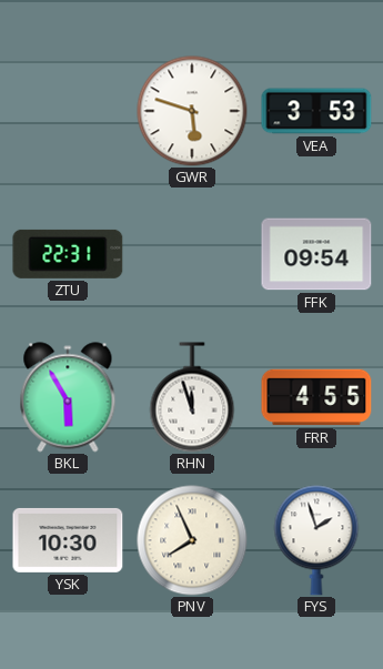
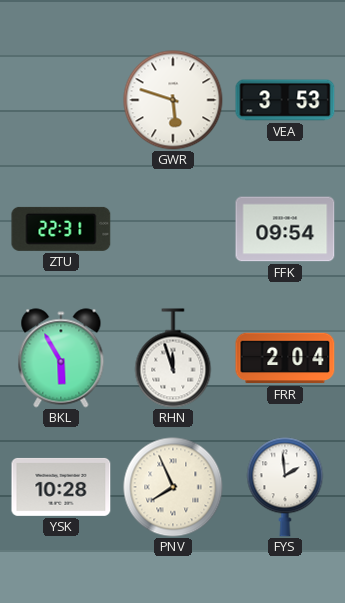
FRR: 4:55 -> 2:04
YSK: 10:30 -> 10:28
FYS: 1:57 -> 1:59
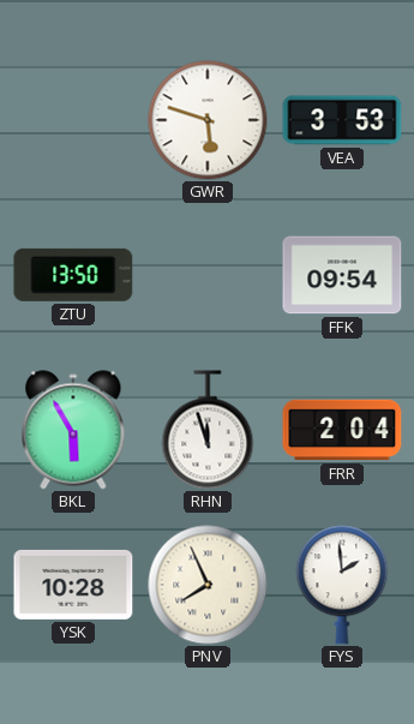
ZTU: 22:31 -> 13:50
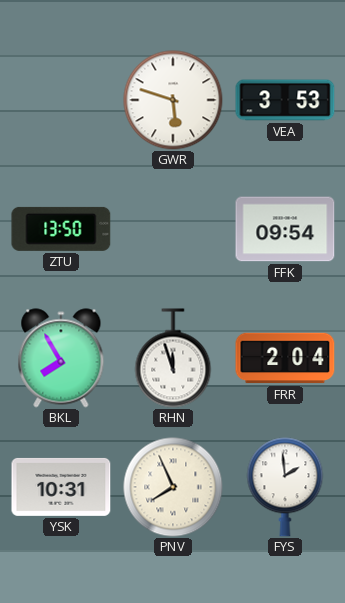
BKL: 5:55 -> 7:55
YSK: 10:28 -> 10:31
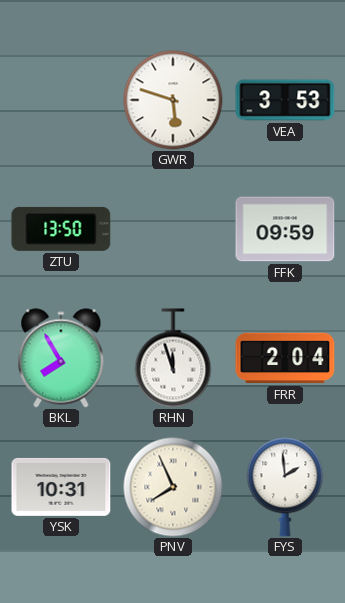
FFK: 09:54 -> 09:59
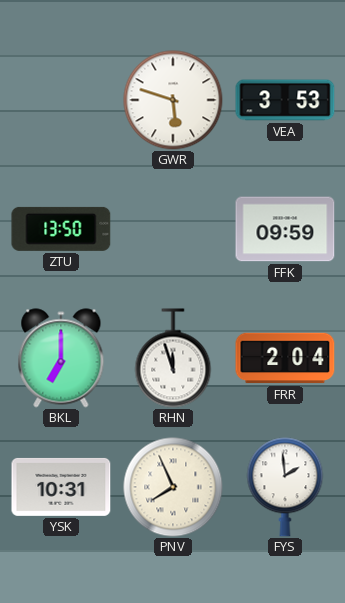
BKL: 7:55 -> 7:00
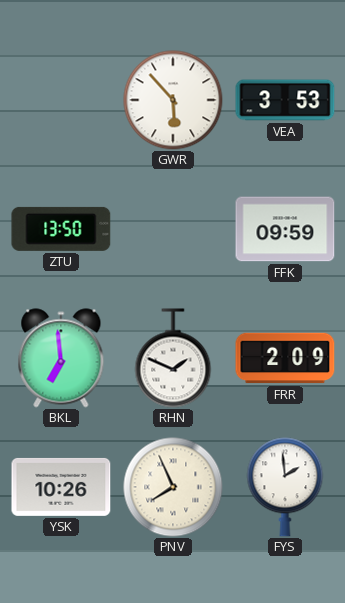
GWR: 5:48 -> 5:53
BKL: 7:00 -> 6:59
RHN: 11:57 -> 1:49
FRR: 2:04 -> 2:09
YSK: 10:31 -> 10:26
